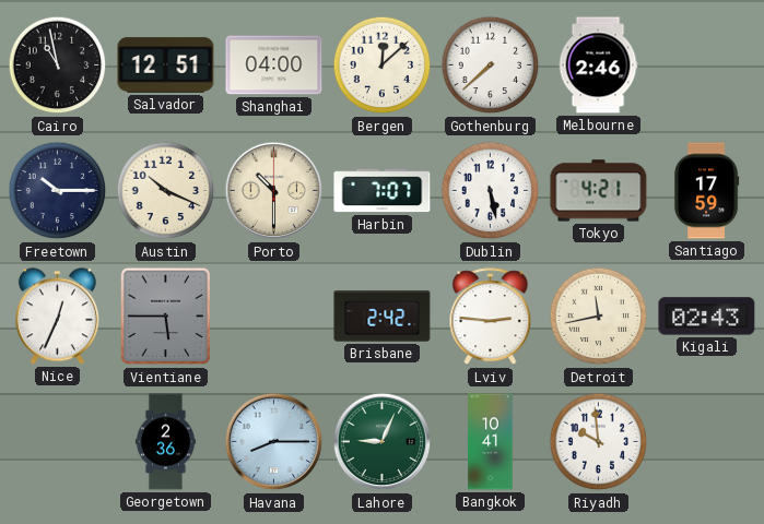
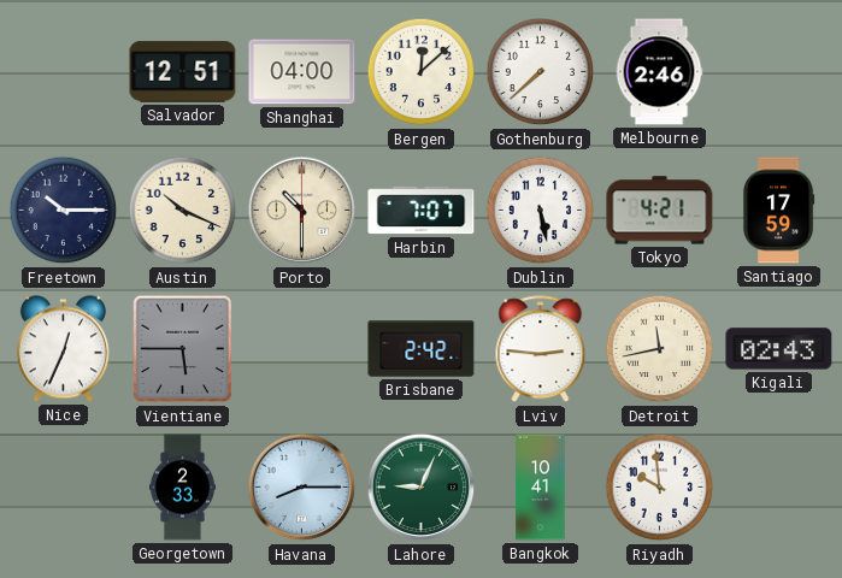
Cairo: 10:58 -> none
Georgetown: 2:36 -> 2:33
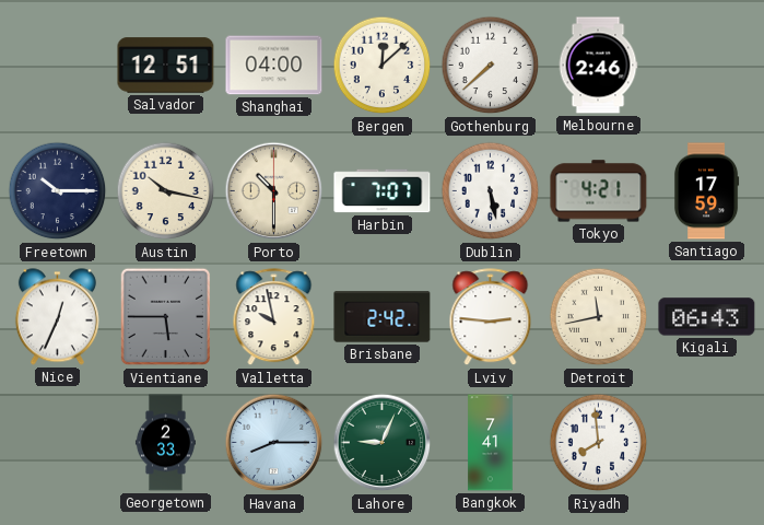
Austin: 10:19 -> 10:17
Valletta: none -> 9:58
Kigali: 02:43 -> 06:43
Bangkok: 10:41 -> 7:41
Riyadh: 9:59 -> 7:59
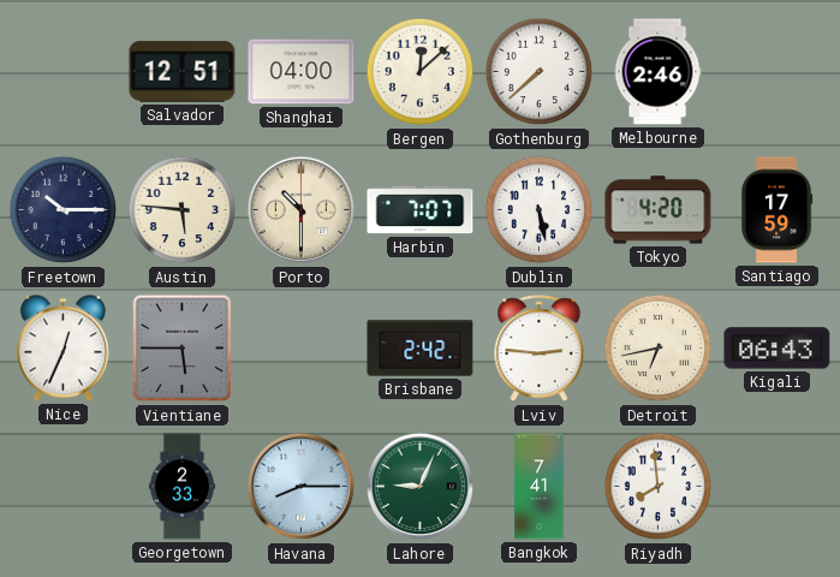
Austin: 10:17 -> 5:46
Tokyo: 4:21 -> 4:20
Valletta: 9:58 -> none
Detroit: 11:43 -> 6:43
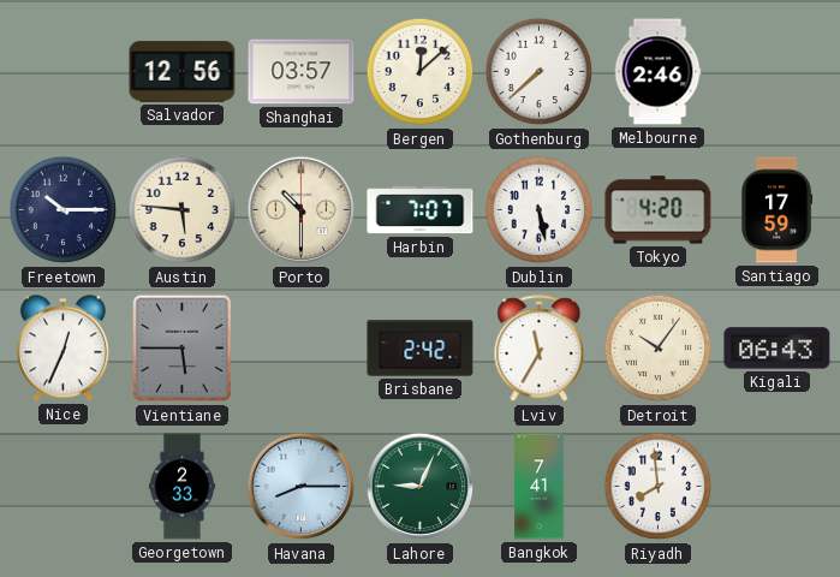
Salvador: 12:51 -> 12:56
Shanghai: 04:00 -> 03:57
Lviv: 2:46 -> 11:35
Detroit: 6:43 -> 10:06
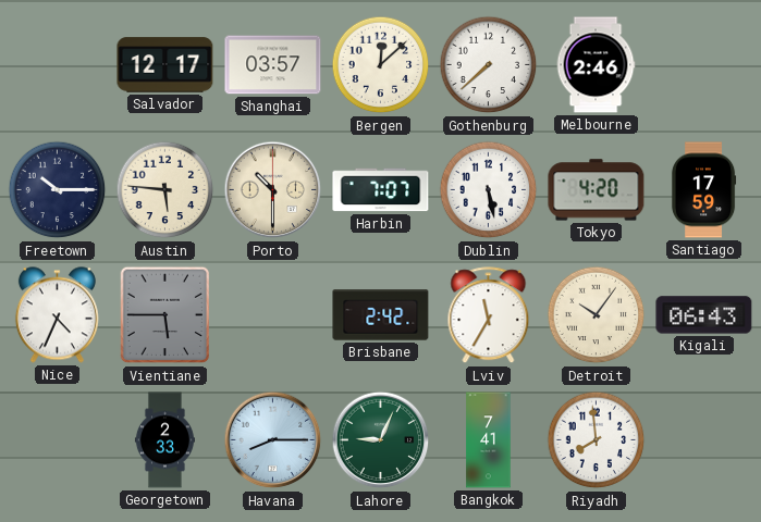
Salvador: 12:56 -> 12:17
Nice: 12:34 -> 4:34
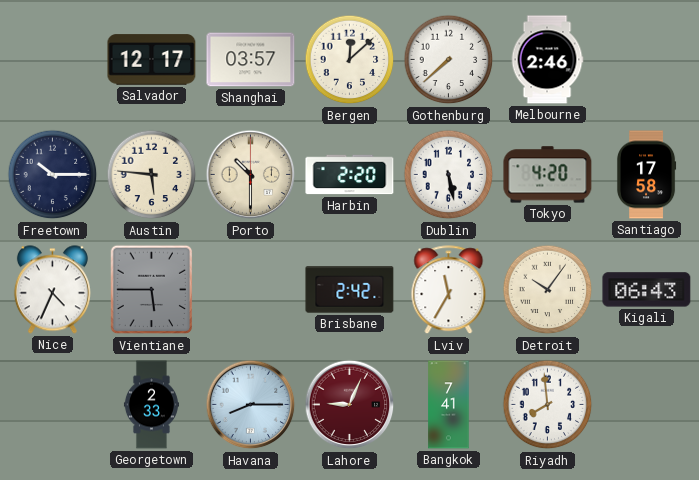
Harbin: 7:07 -> 2:20
Santiago: 17:59 -> 17:58
Lahore dial: green -> burgundy
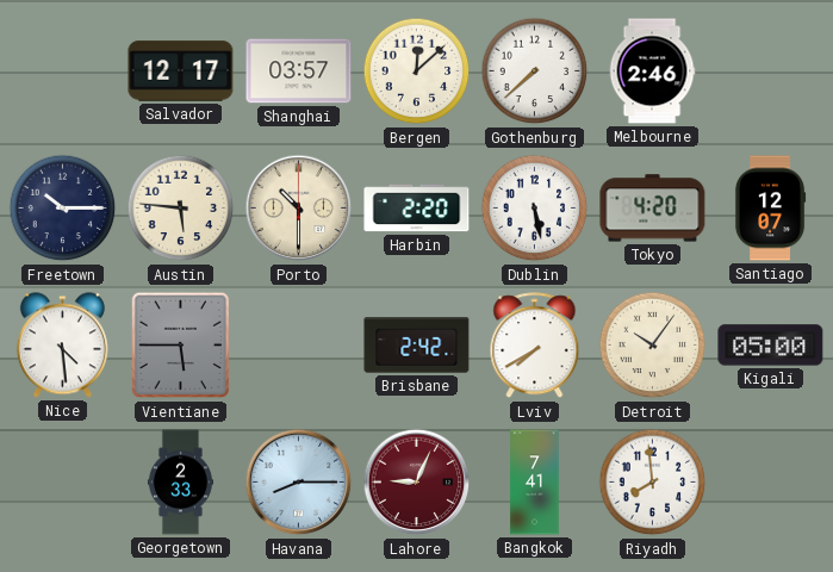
Santiago: 17:58 -> 12:07
Nice: 4:34 -> 4:29
Lviv: 11:35 -> 7:40
Kigali: 06:43 -> 05:00
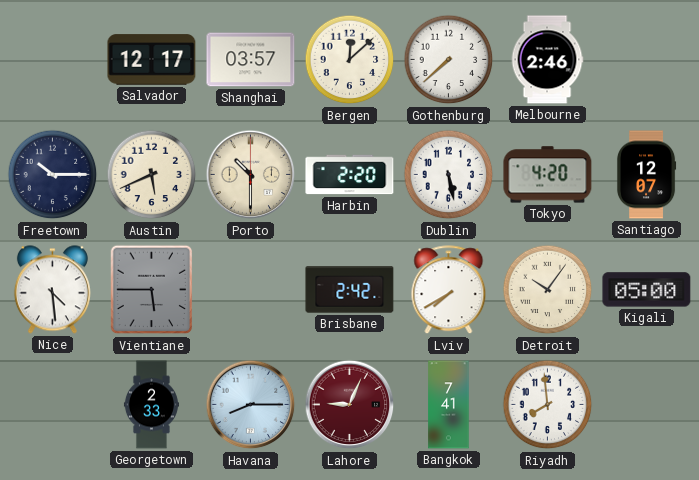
Austin: 5:46 -> 5:41
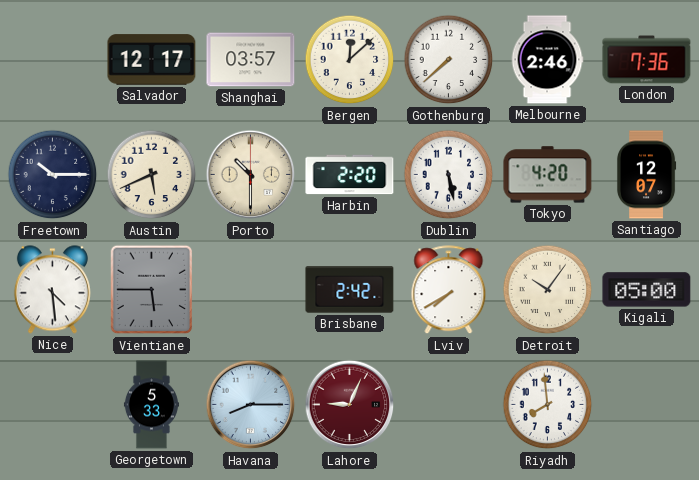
London: none -> 7:36
Georgetown: 2:33 -> 5:33
Bangkok: 7:41 -> none
